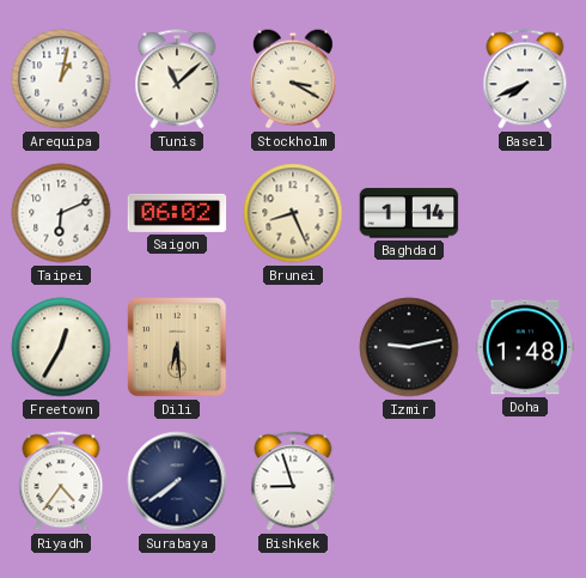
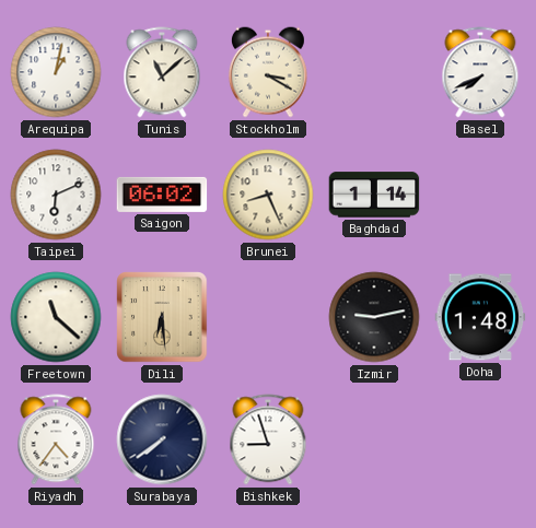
Freetown: 12:35 -> 11:22
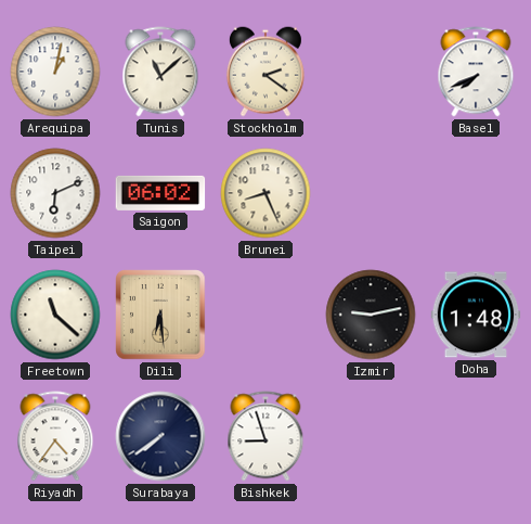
Stockholm: 3:20 -> 2:21
Baghdad: 1:14 -> none
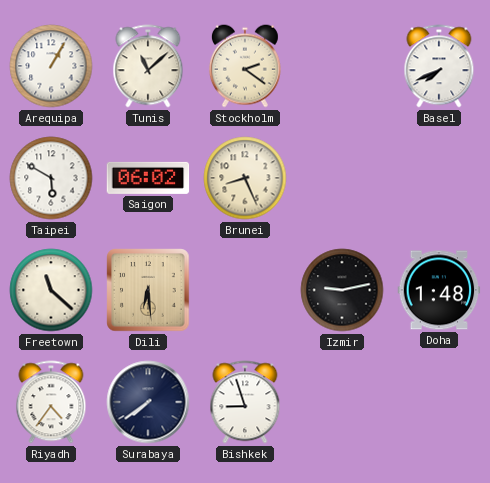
Arequipa: 1:02 -> 1:05
Taipei: 6:11 -> 5:50
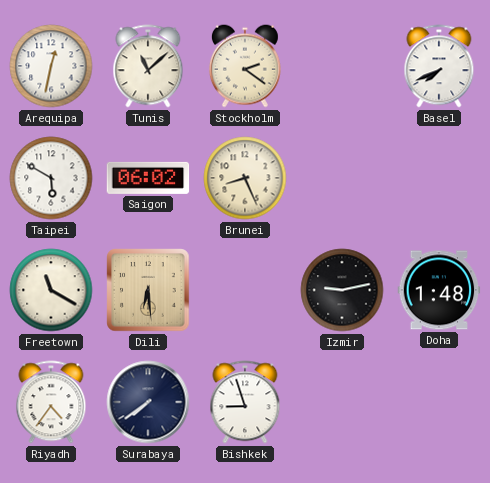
Arequipa: 1:05 -> 12:32
Freetown: 11:22 -> 11:20
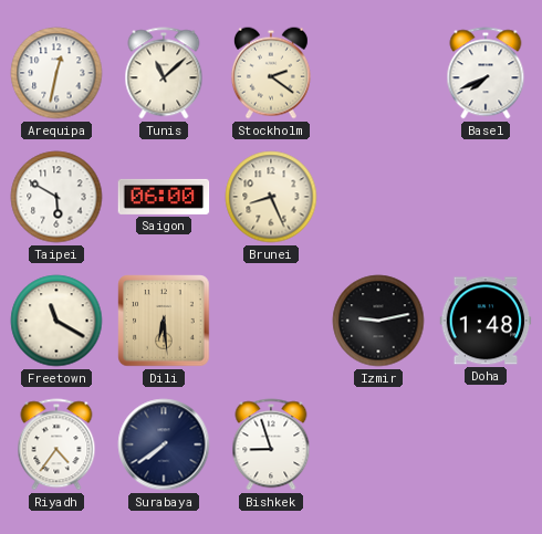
Saigon: 06:02 -> 06:00
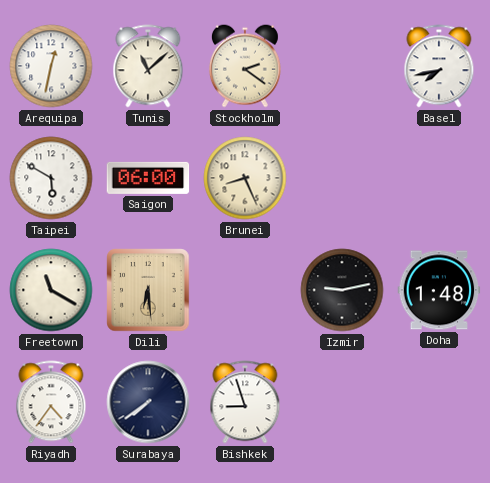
Basel: 7:41 -> 7:43
